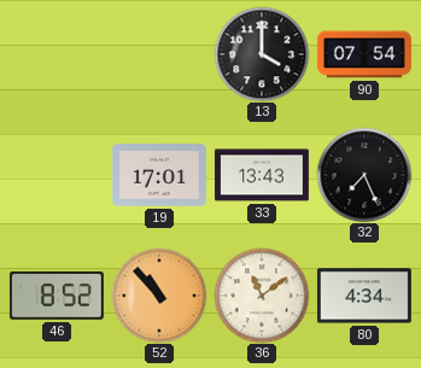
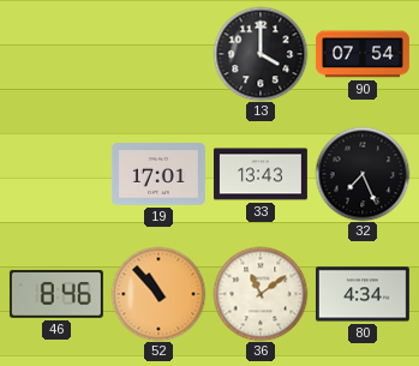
46: 8:52 -> 8:46
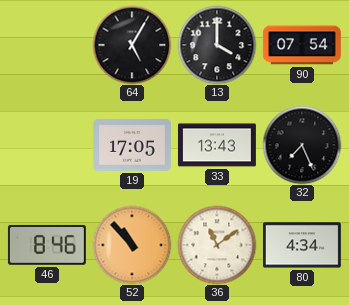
64: none -> 5:05
19: 17:01 -> 17:05
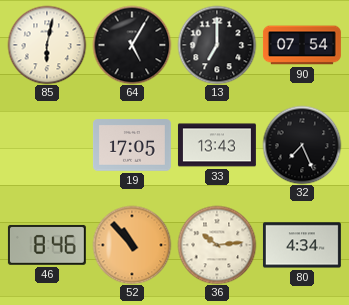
85: none -> 6:02
13: 4:00 -> 7:00
36: 11:09 -> 10:14
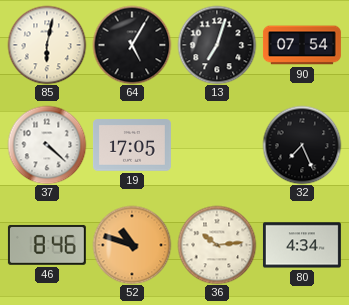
13: 7:00 -> 7:03
37: none -> 4:22
33: 13:43 -> none
52: 10:53 -> 10:48
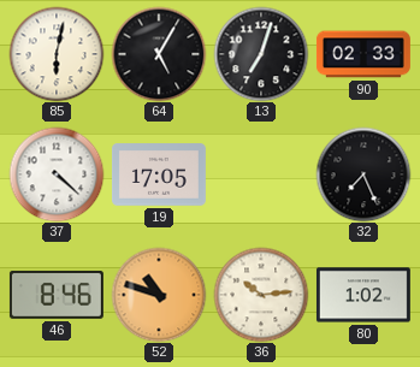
90: 07:54 -> 02:33
80: 4:34 -> 1:02
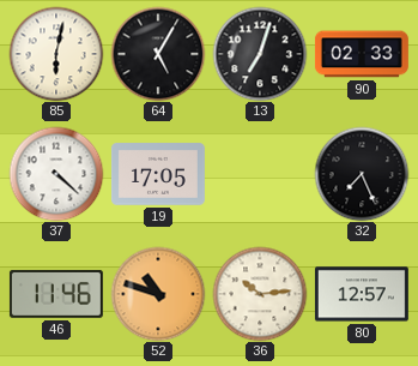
46: 8:46 -> 11:46
80: 1:02 -> 12:57
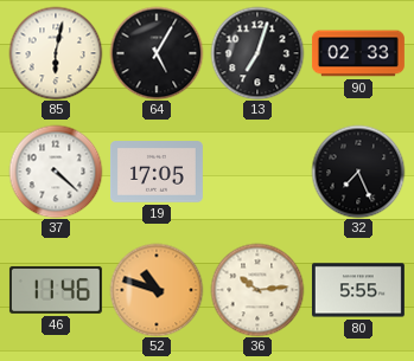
80: 12:57 -> 5:55
